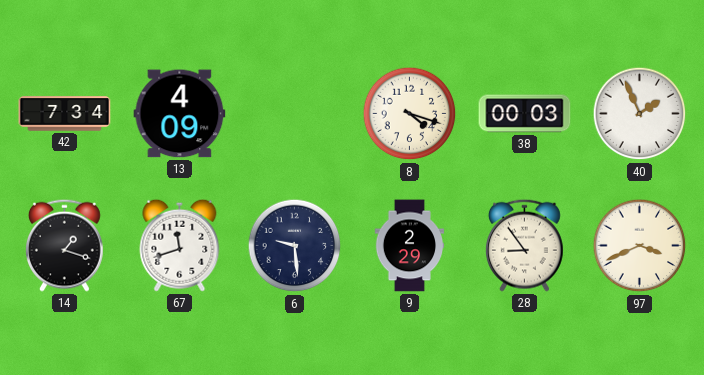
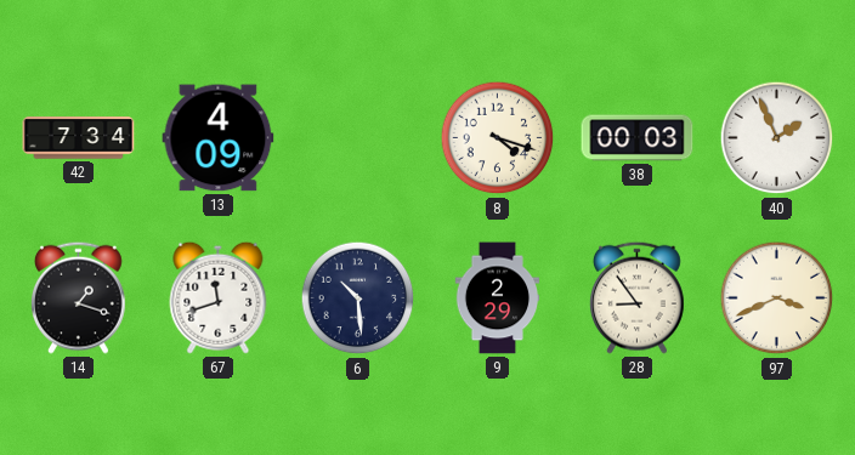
6: 9:29 -> 10:29
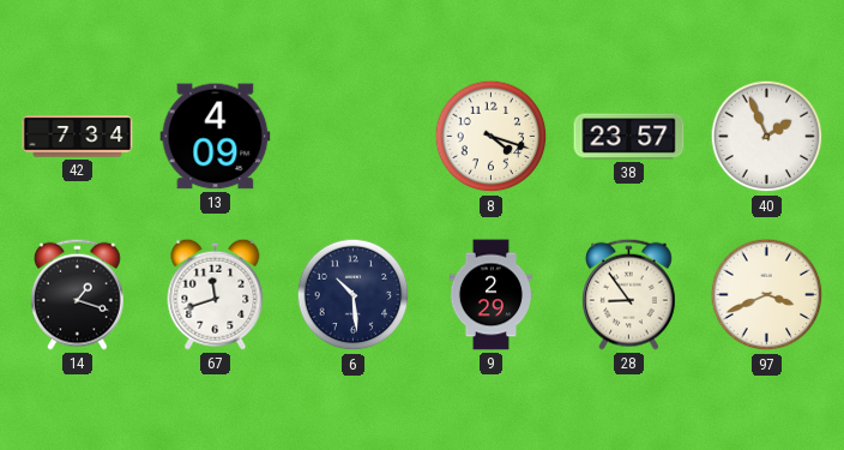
38: 00:03 -> 23:57
